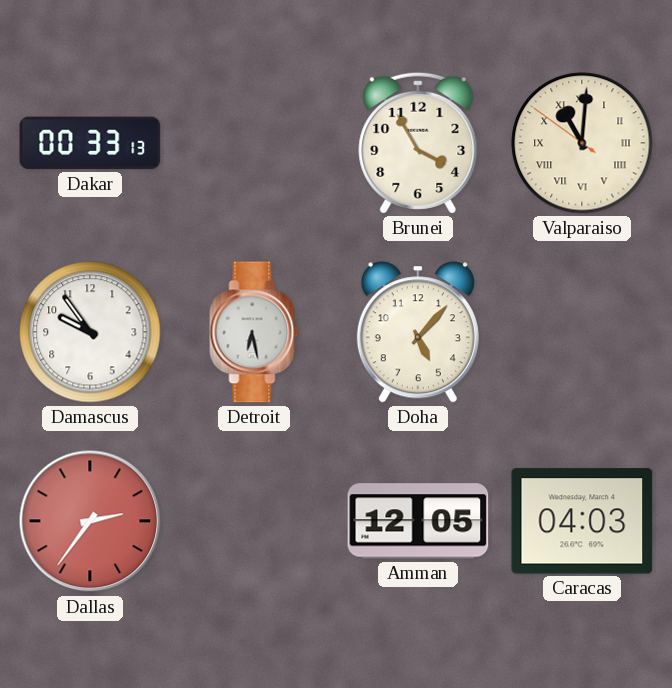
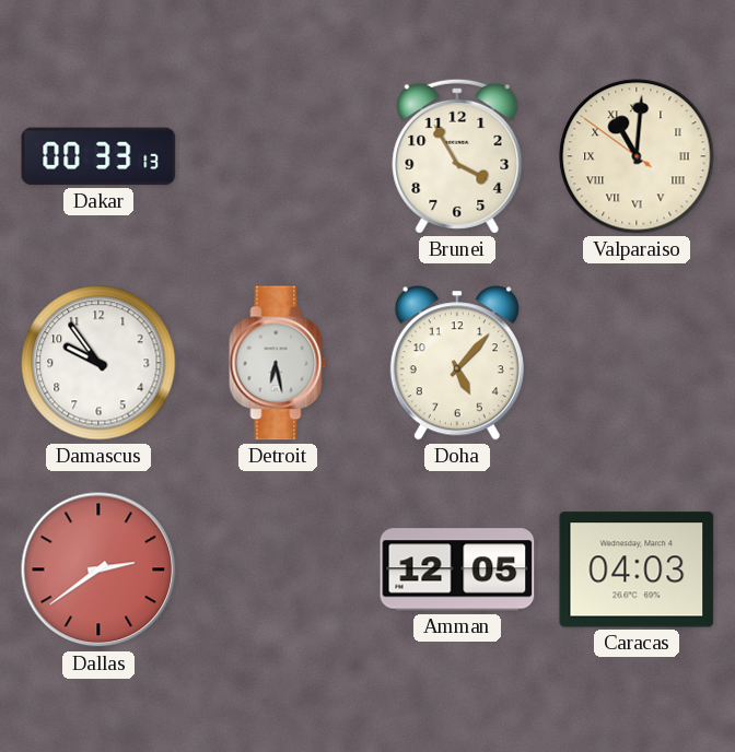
Dallas: 2:36 -> 2:39
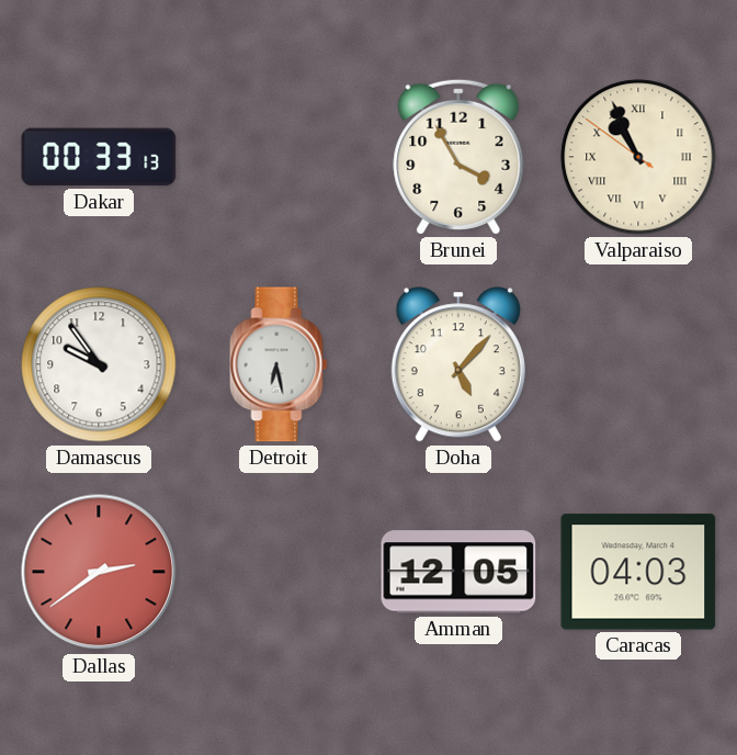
Valparaiso: 11:00 -> 10:55
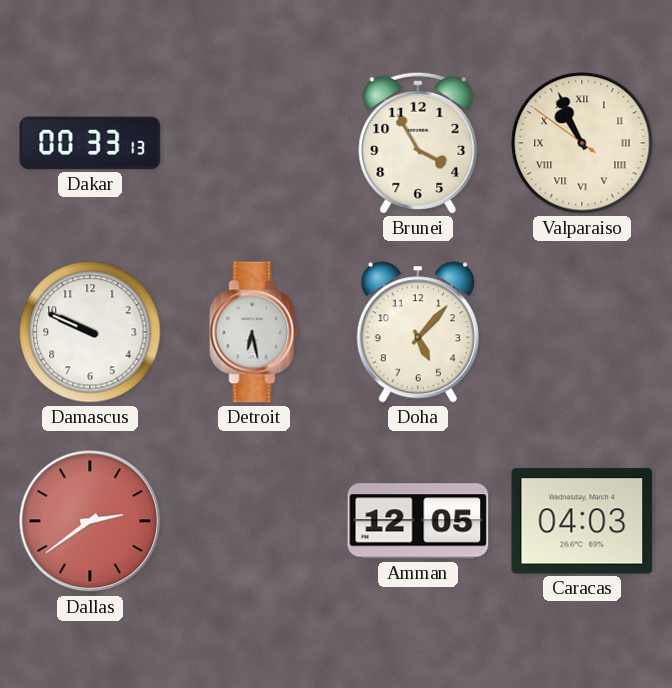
Damascus: 9:54 -> 9:49
